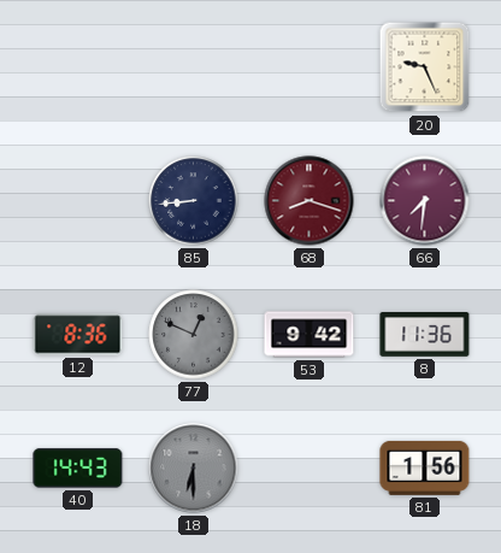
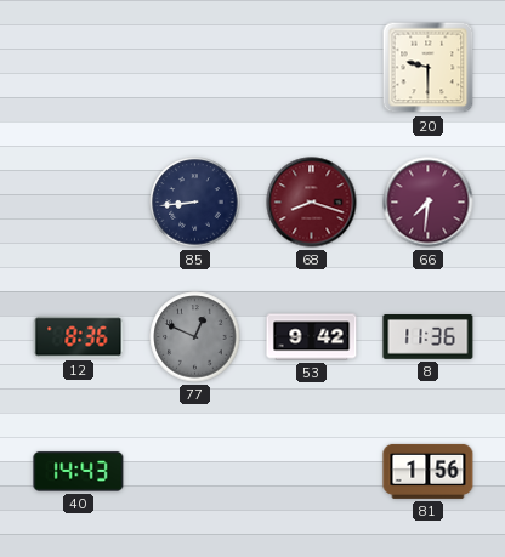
20: 9:26 -> 9:30
18: 6:30 -> none
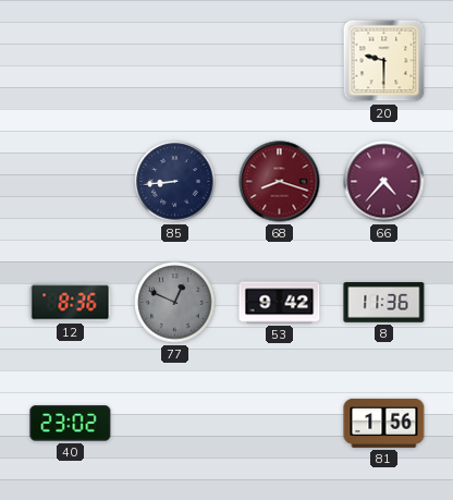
66: 7:31 -> 4:37
40: 14:43 -> 23:02
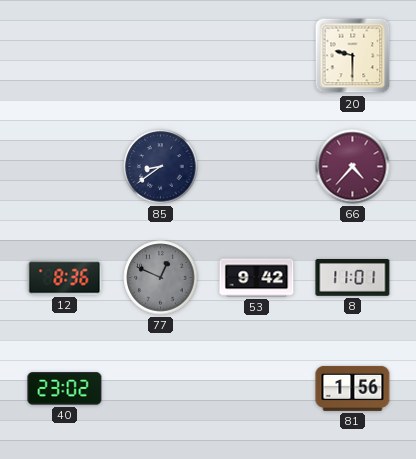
85: 8:44 -> 8:39
68: 8:18 -> none
8: 11:36 -> 11:01
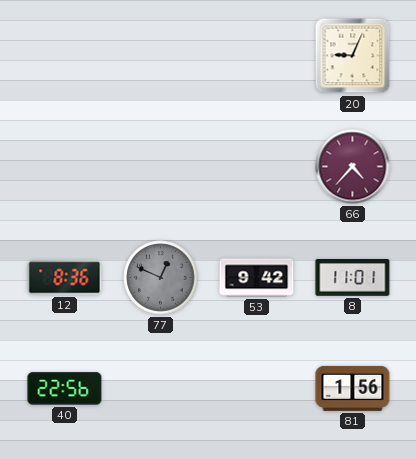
20: 9:30 -> 9:04
85: 8:39 -> none
40: 23:02 -> 22:56
